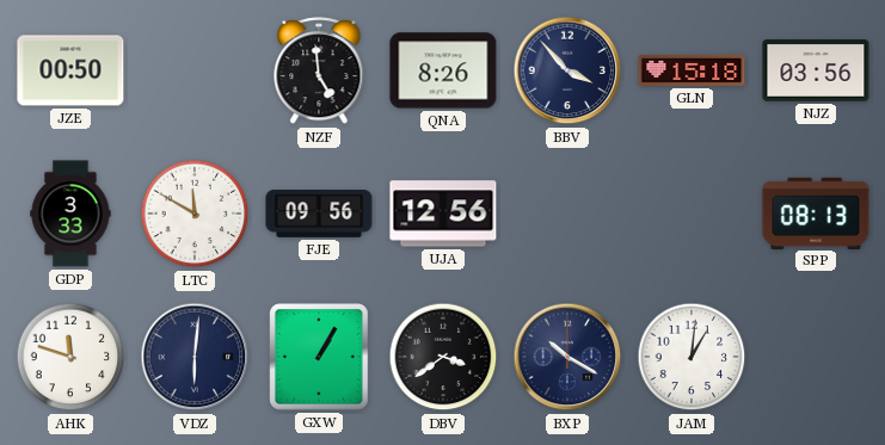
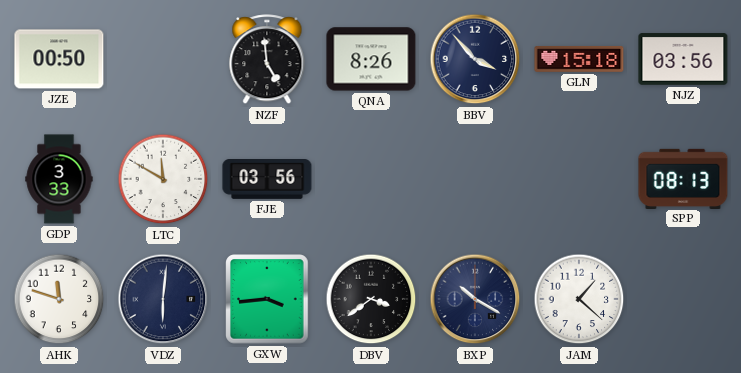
FJE: 09:56 -> 03:56
UJA: 12:56 -> none
GXW: 1:05 -> 3:44
JAM: 1:01 -> 1:22
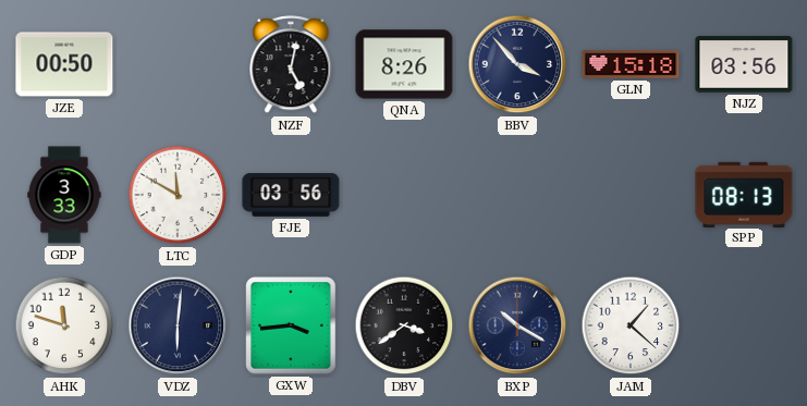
NZF: 4:59 -> 5:02
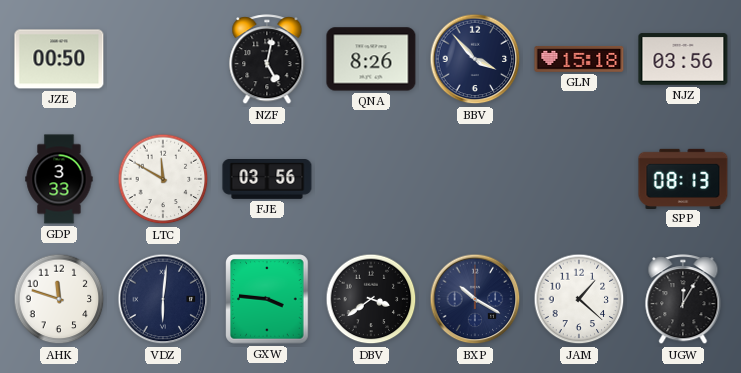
GXW: 3:44 -> 3:46
UGW: none -> 12:05
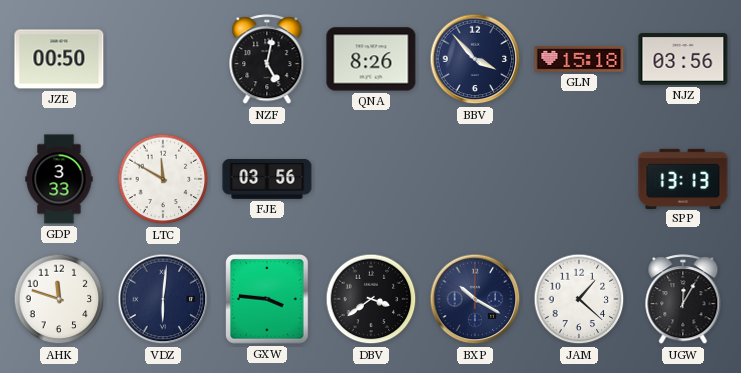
SPP: 08:13 -> 13:13
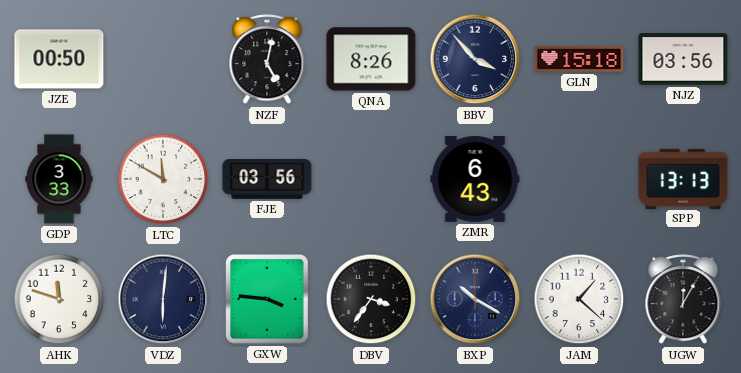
ZMR: none -> 6:43
DBV: 3:39 -> 3:36
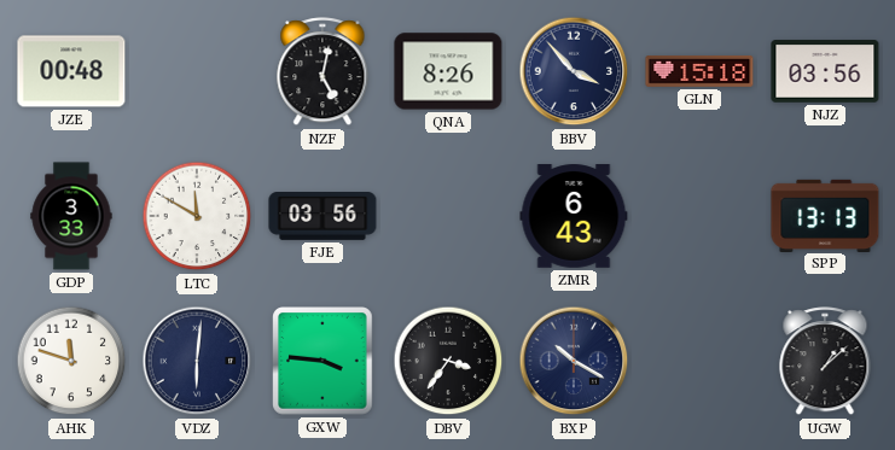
JZE: 00:50 -> 00:48
JAM: 1:22 -> none
UGW: 12:05 -> 1:08
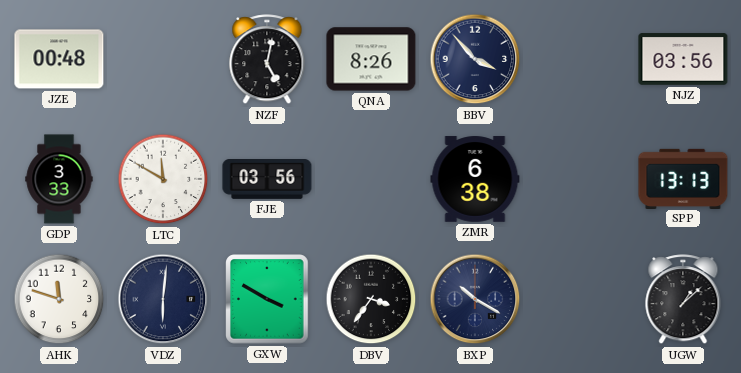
GLN: 15:18 -> none
ZMR: 6:43 -> 6:38
GXW: 3:46 -> 3:50
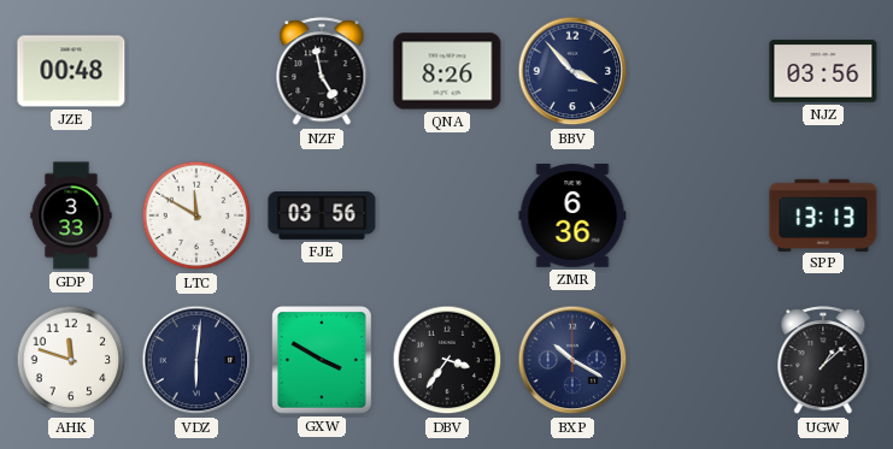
NZF: 5:02 -> 4:58
ZMR: 6:38 -> 6:36
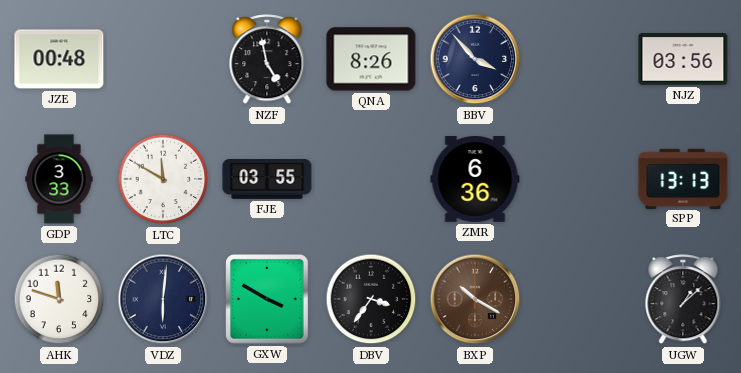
FJE: 03:56 -> 03:55
BXP dial: navy -> brown
